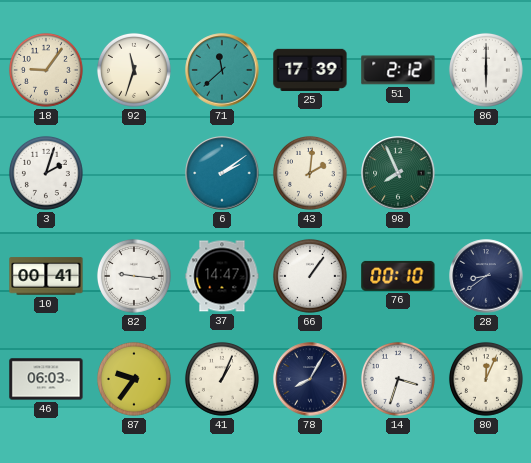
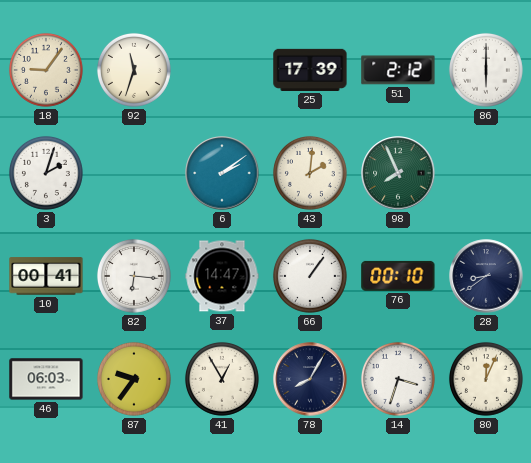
71: 11:38 -> none
82: 9:16 -> 6:16
41: 1:04 -> 12:55
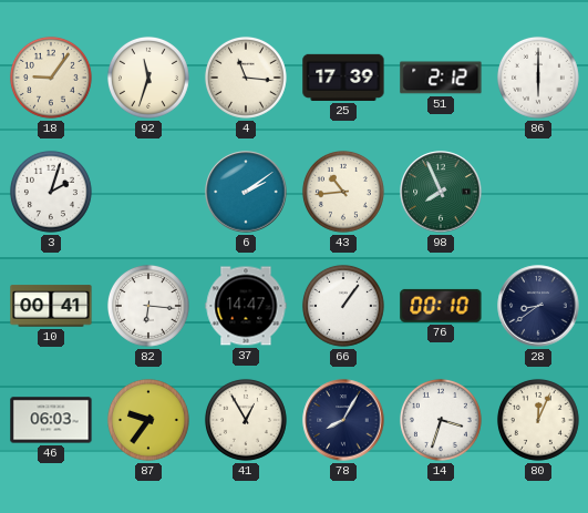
4: none -> 11:16
43: 2:01 -> 10:44
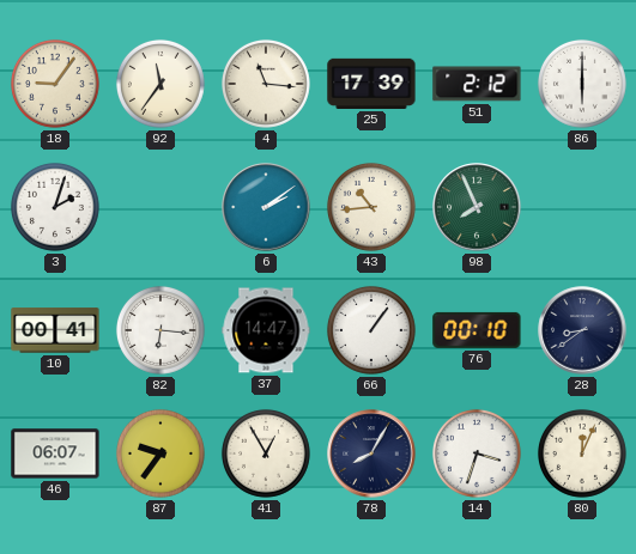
92: 11:33 -> 11:36
46: 06:03 -> 06:07
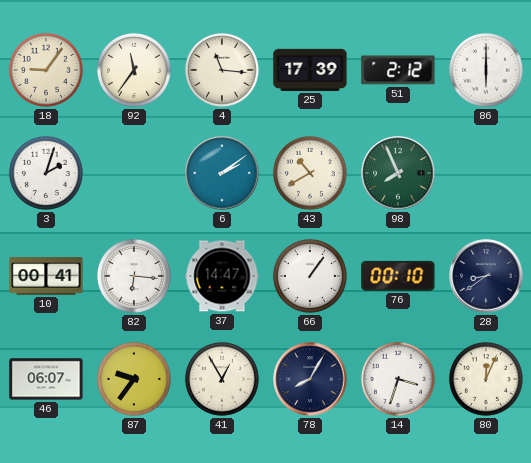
43: 10:44 -> 10:40
